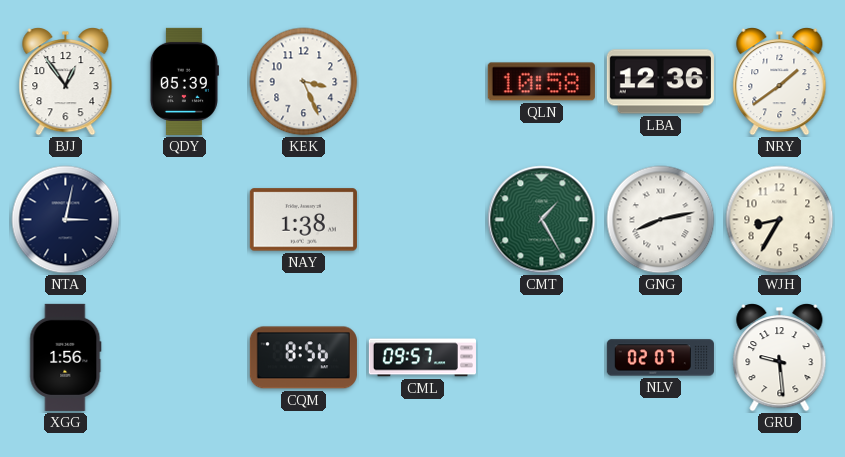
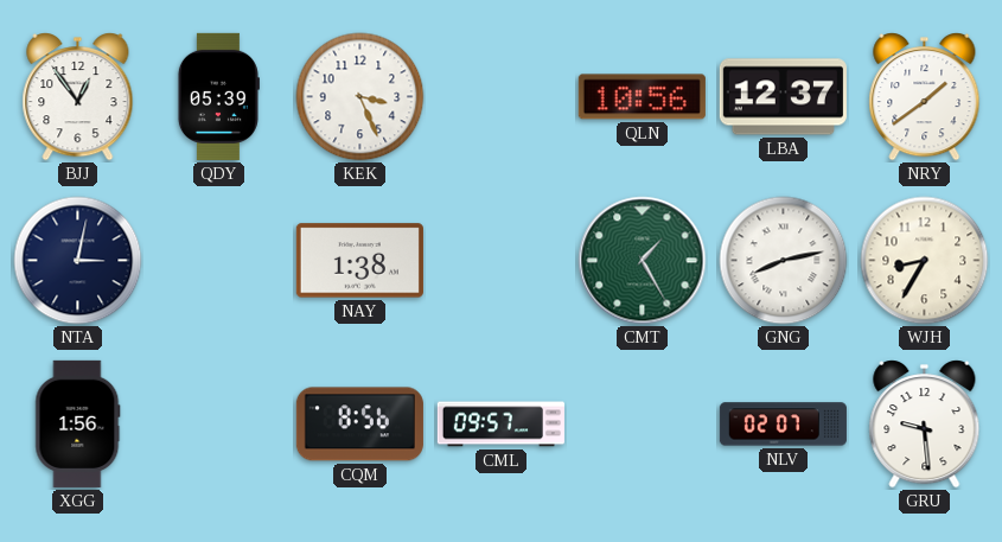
QLN: 10:58 -> 10:56
LBA: 12:36 -> 12:37
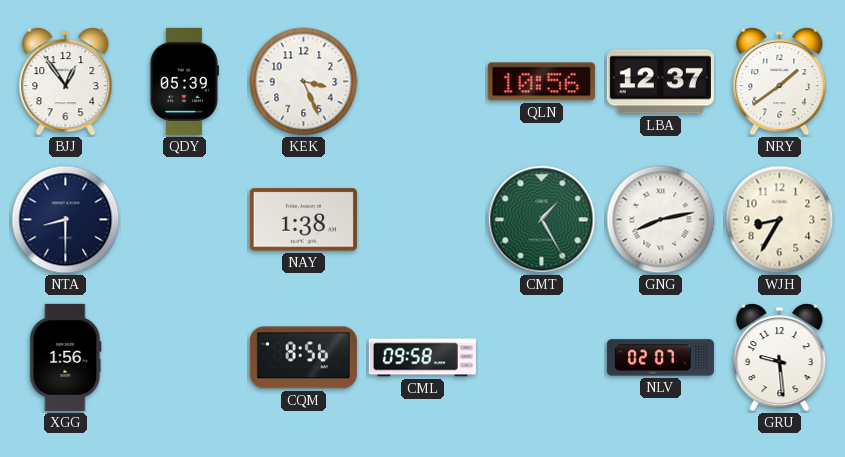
NTA: 3:02 -> 8:30
CML: 09:57 -> 09:58
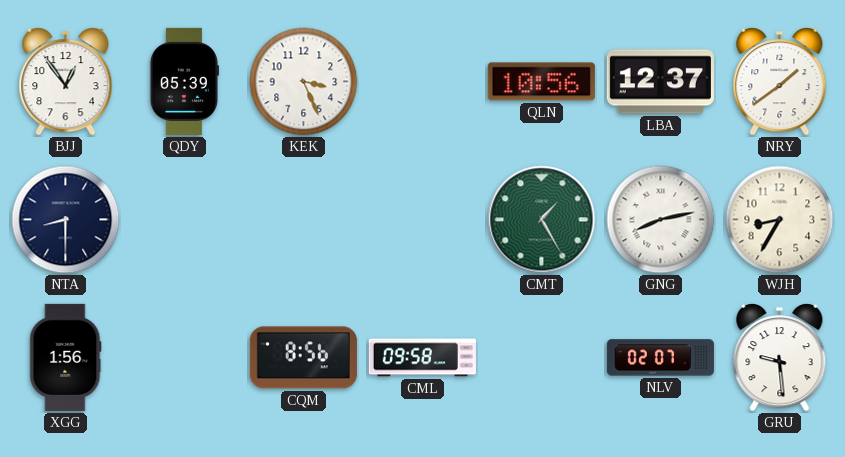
NAY: 1:38 -> none
